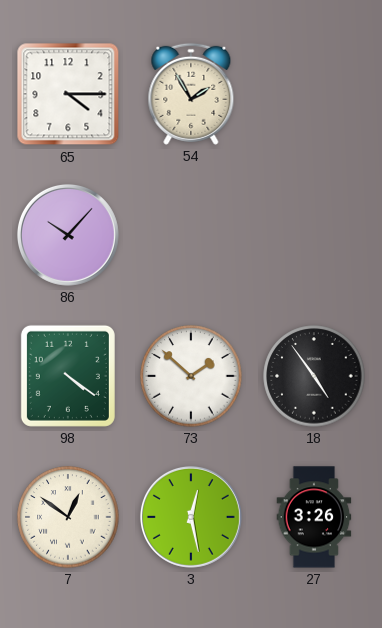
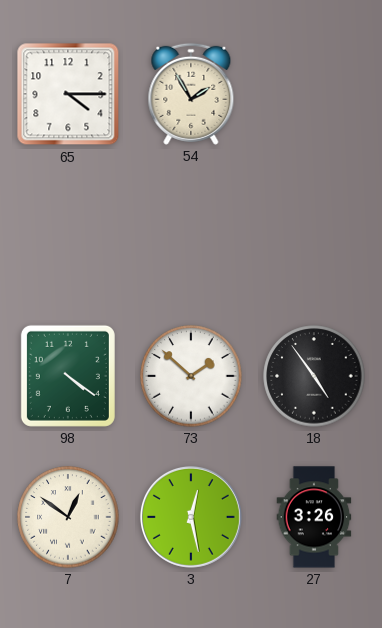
86: 10:07 -> none
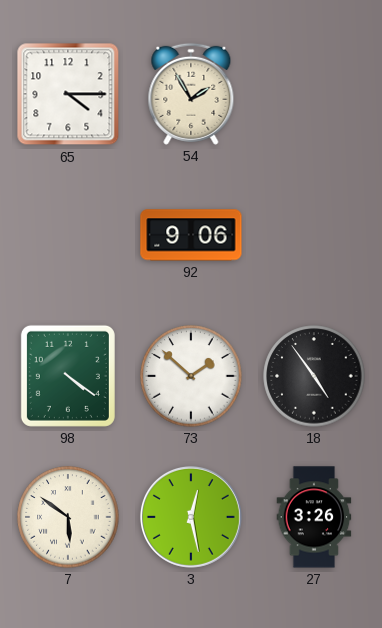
92: none -> 9:06
7: 12:51 -> 5:51
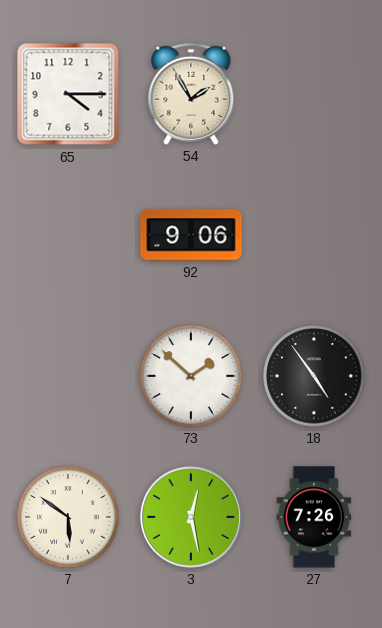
98: 4:21 -> none
27: 3:26 -> 7:26
